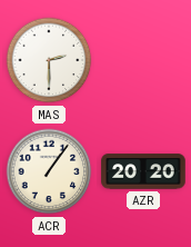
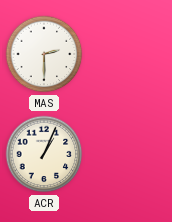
ACR: 1:06 -> 1:04
AZR: 20:20 -> none
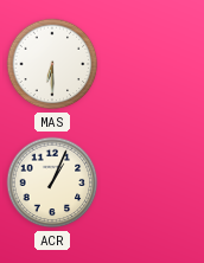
MAS: 2:30 -> 6:30
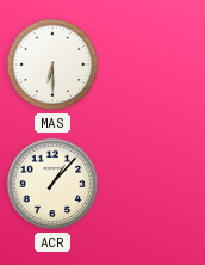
ACR: 1:04 -> 1:07
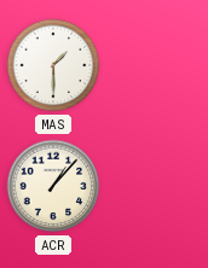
MAS: 6:30 -> 1:30
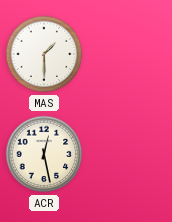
ACR: 1:07 -> 12:28
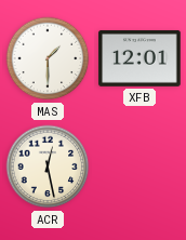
XFB: none -> 12:01
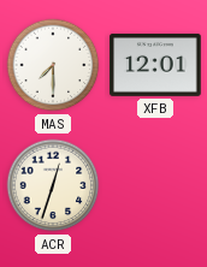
MAS: 1:30 -> 7:30
ACR: 12:28 -> 12:33
